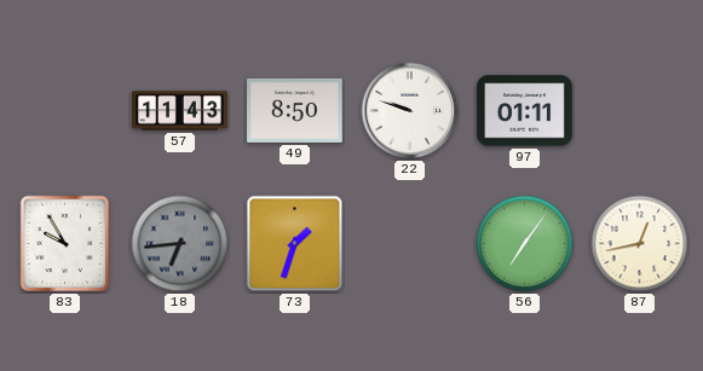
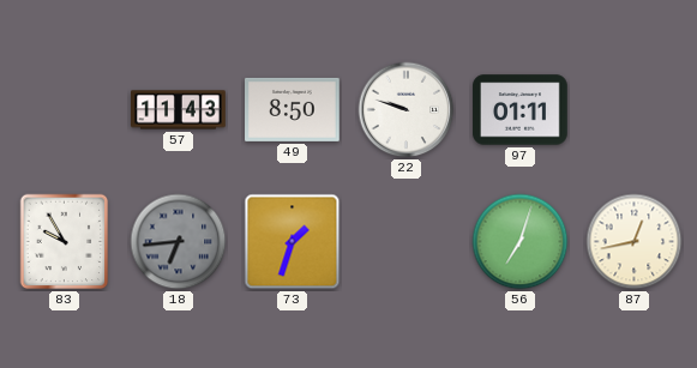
56: 7:06 -> 7:03
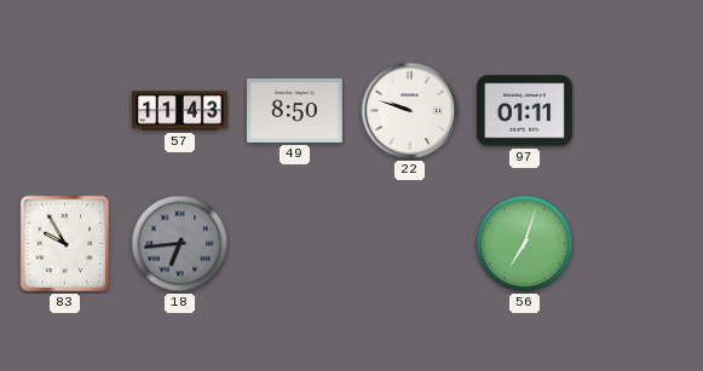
73: 1:33 -> none
87: 12:43 -> none
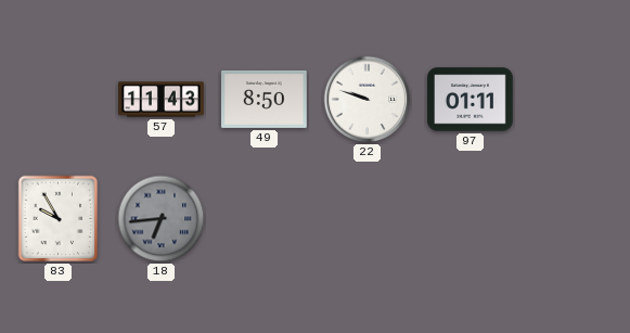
56: 7:03 -> none
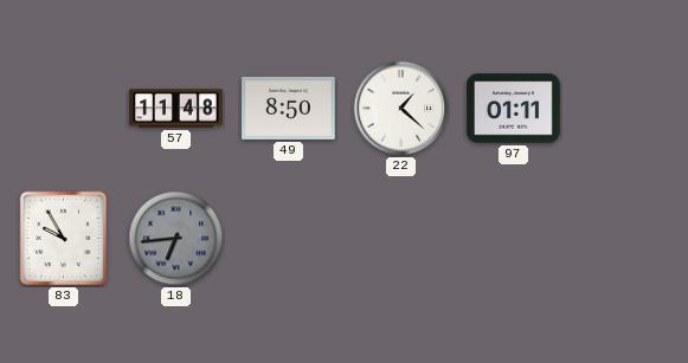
57: 11:43 -> 11:48
22: 9:48 -> 1:22
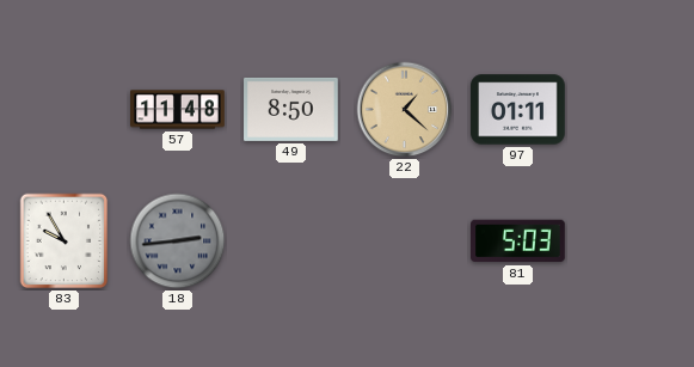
22 dial: white -> champagne
18: 6:44 -> 2:44
81: none -> 5:03
